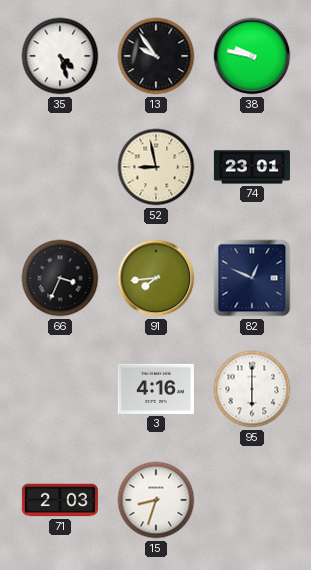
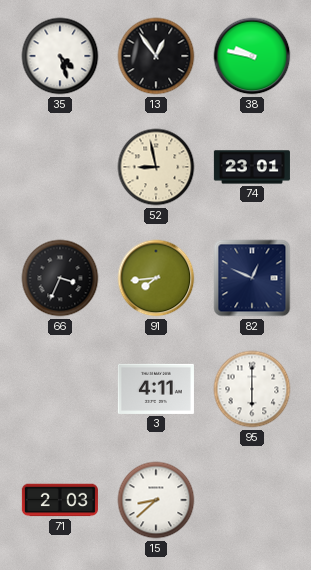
13: 9:54 -> 12:54
3: 4:16 -> 4:11
15: 8:33 -> 8:38
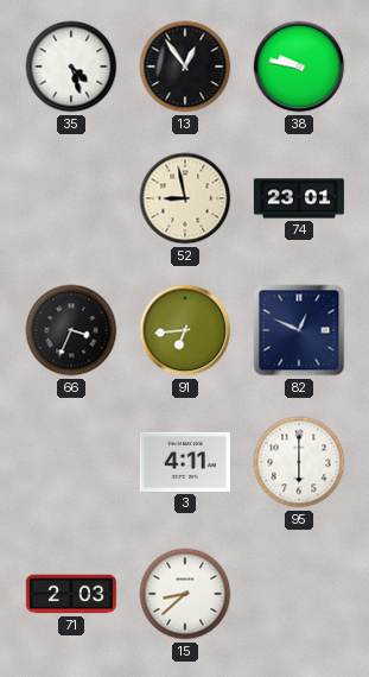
91: 7:44 -> 6:44
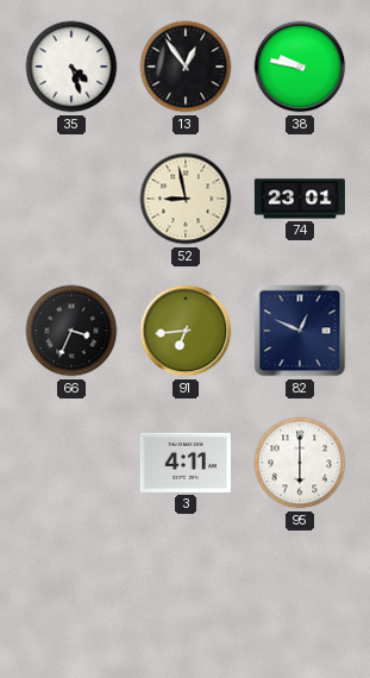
71: 2:03 -> none
15: 8:38 -> none
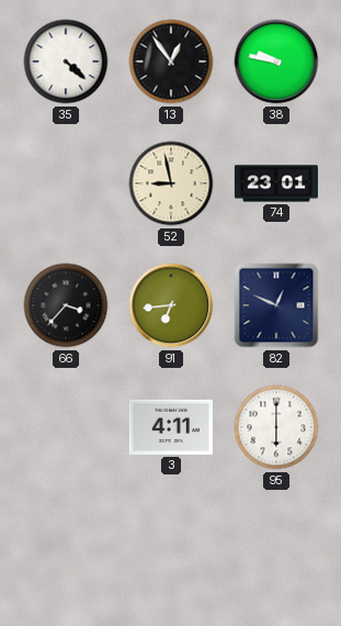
35: 4:27 -> 4:22
66: 3:34 -> 3:37
